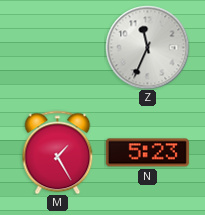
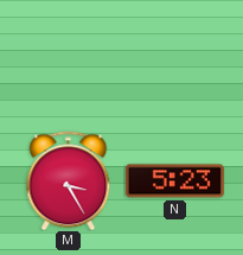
Z: 11:34 -> none
M: 1:25 -> 3:25
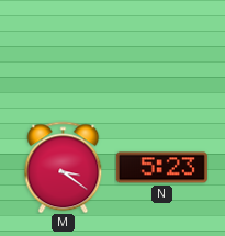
M: 3:25 -> 3:21
